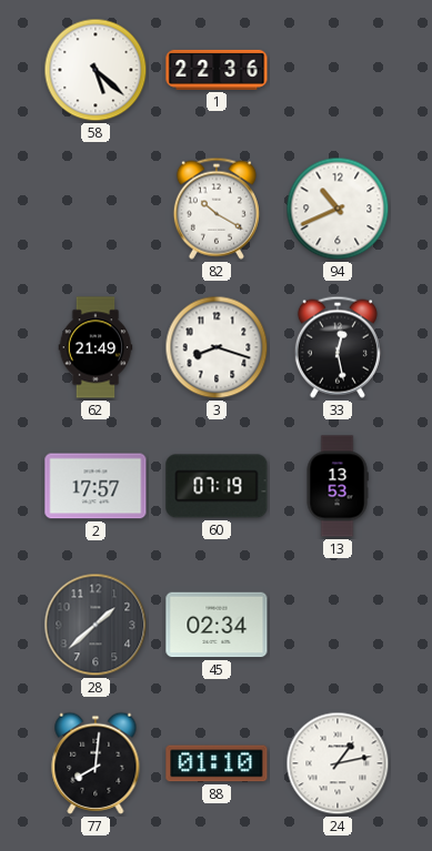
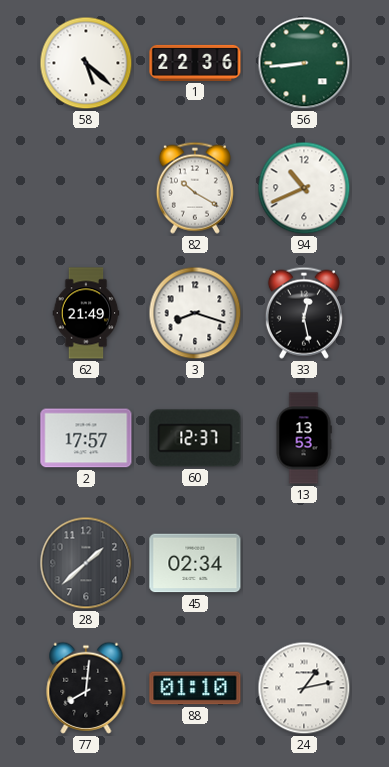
56: none -> 8:44
60: 07:19 -> 12:37
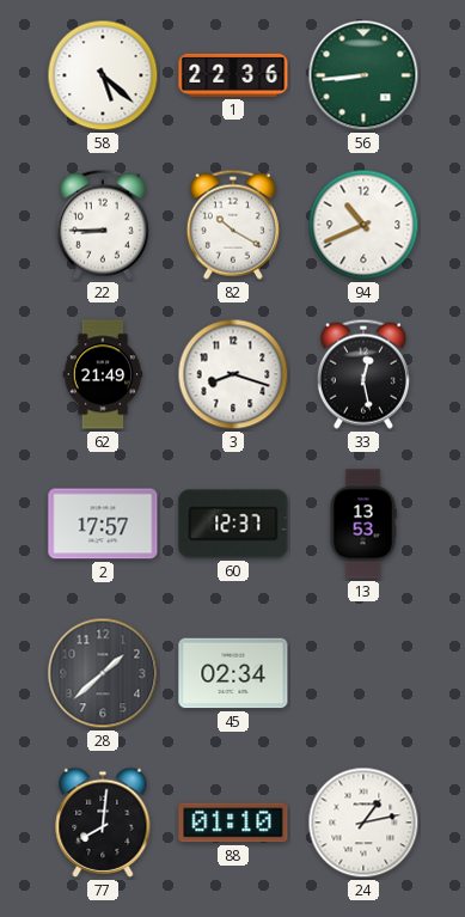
22: none -> 8:45
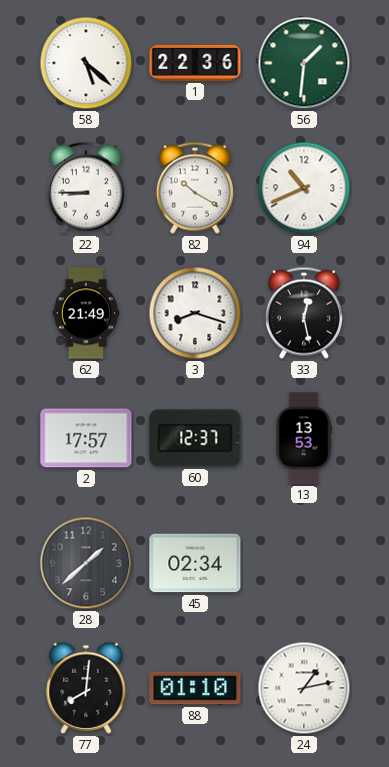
56: 8:44 -> 1:31
